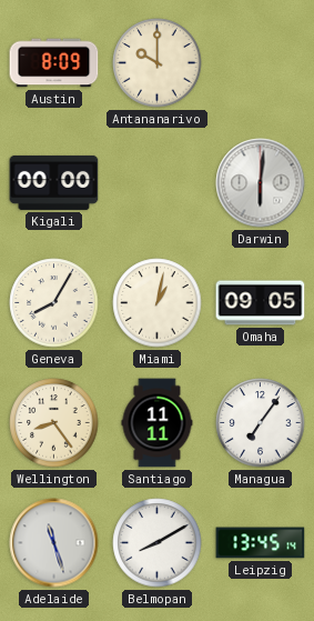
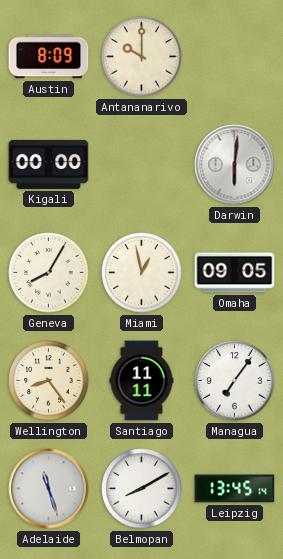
Miami: 1:02 -> 12:58
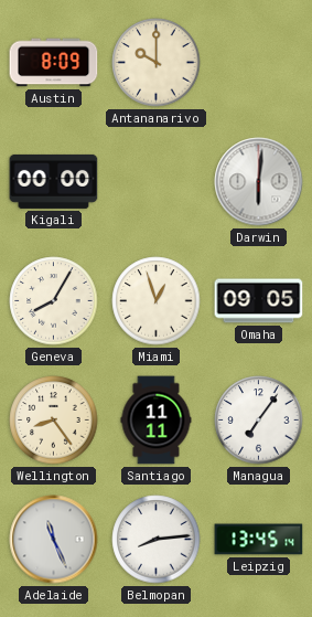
Miami: 12:58 -> 12:57
Adelaide: 11:27 -> 11:26
Belmopan: 8:10 -> 8:14
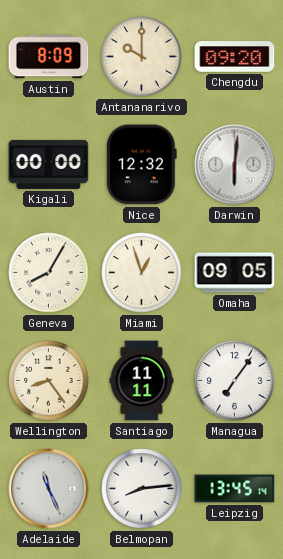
Chengdu: none -> 09:20
Nice: none -> 12:32
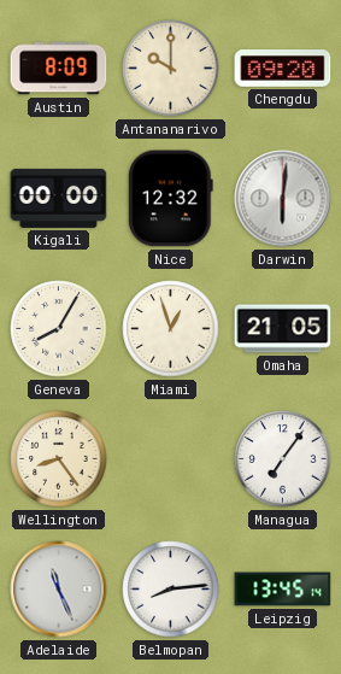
Omaha: 09:05 -> 21:05
Santiago: 11:11 -> none
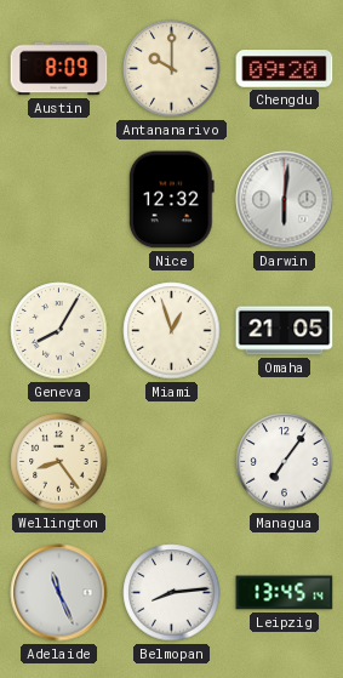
Kigali: 00:00 -> none
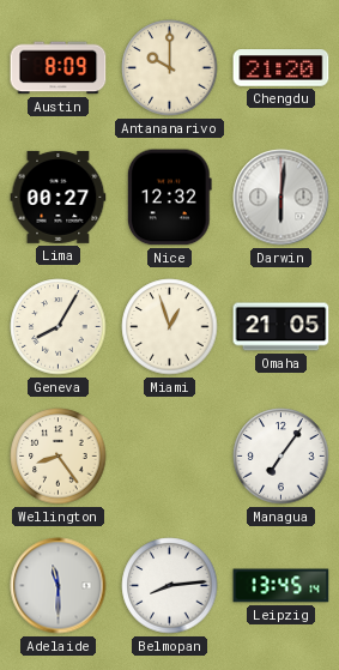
Chengdu: 09:20 -> 21:20
Lima: none -> 00:27
Adelaide: 11:26 -> 11:30
